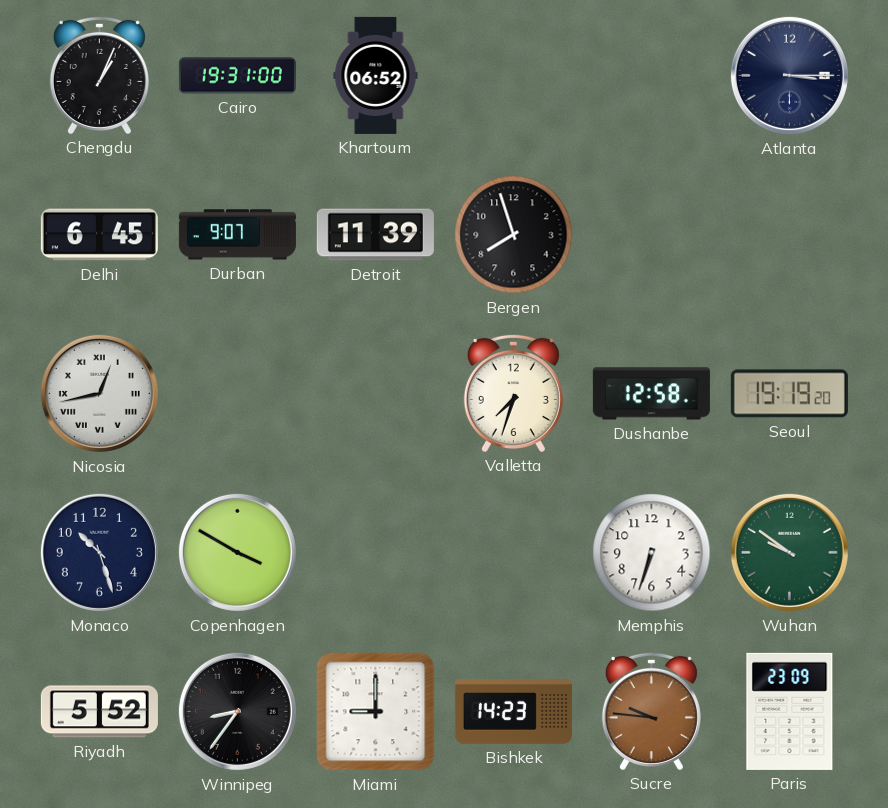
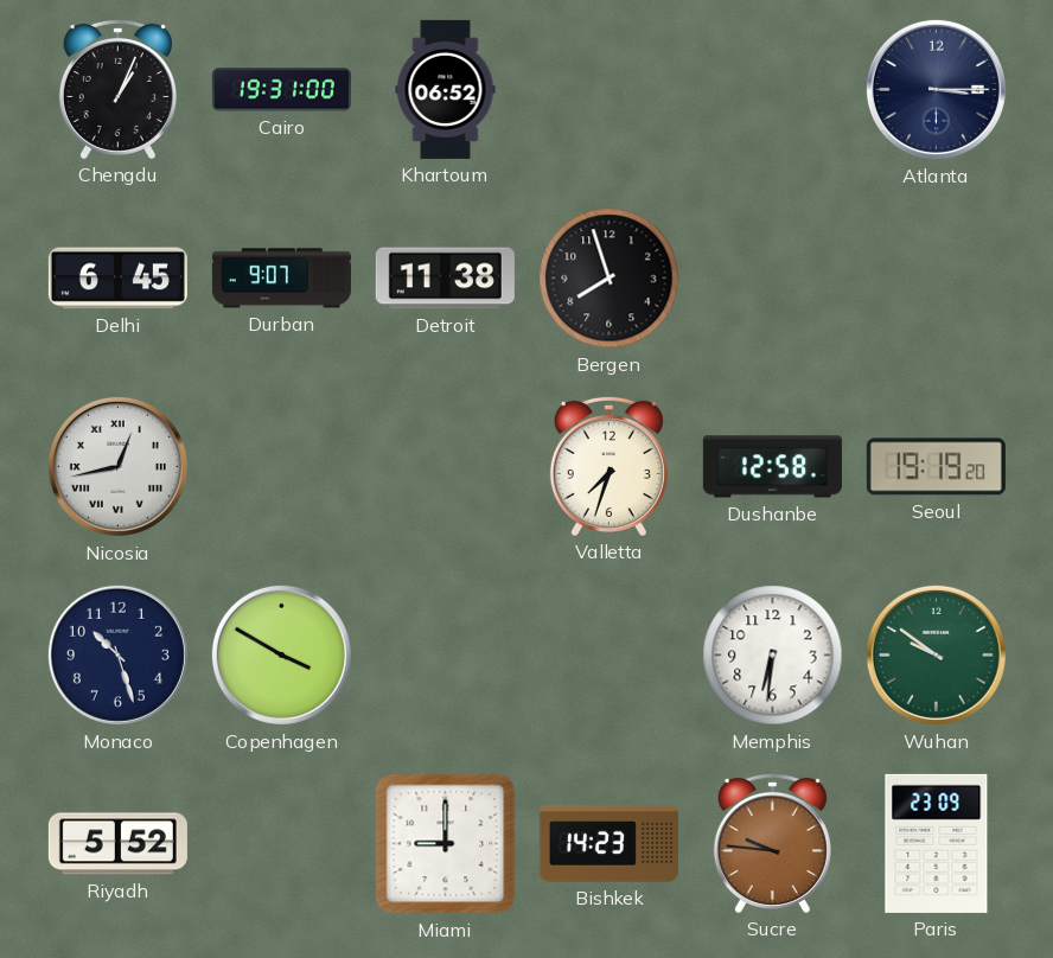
Detroit: 11:39 -> 11:38
Memphis: 6:33 -> 6:31
Winnipeg: 8:36 -> none
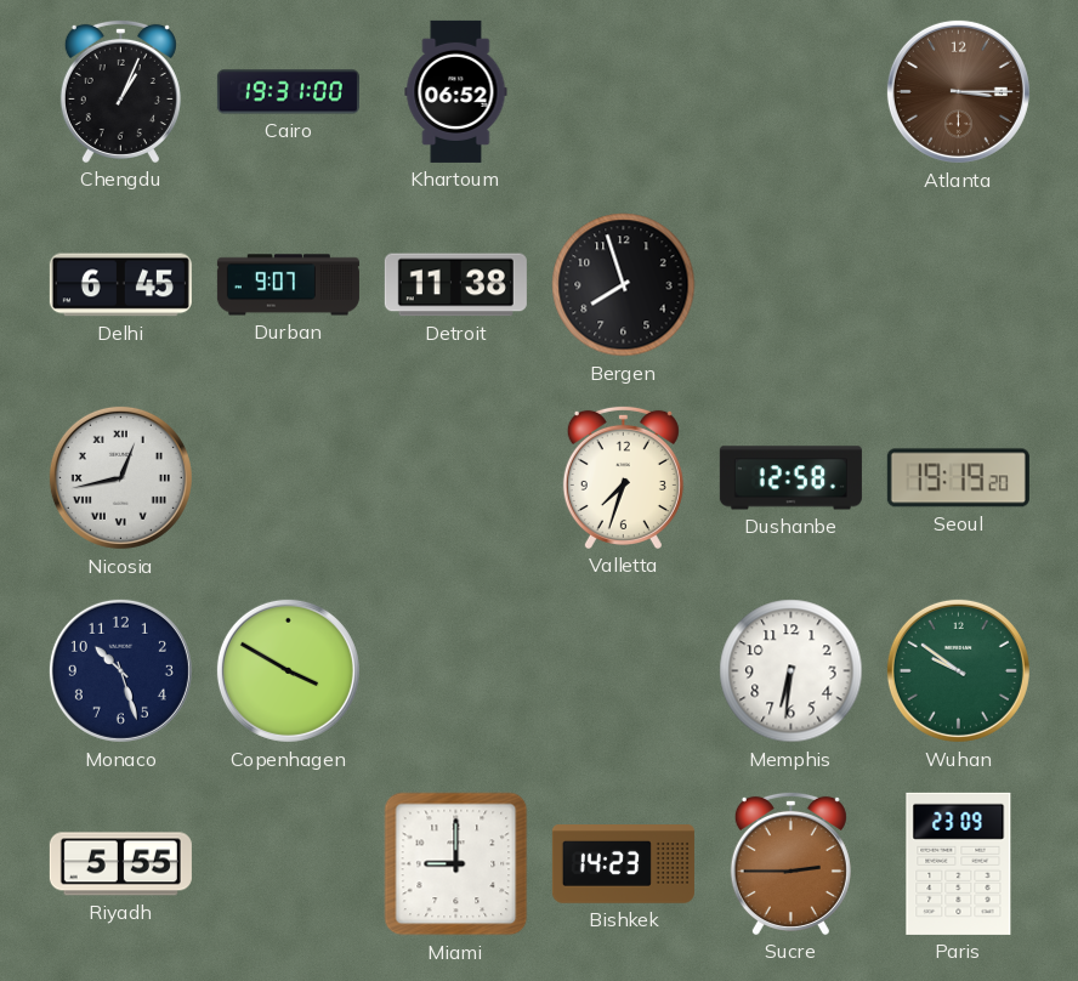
Atlanta dial: navy -> brown
Riyadh: 5:52 -> 5:55
Sucre: 9:46 -> 2:45
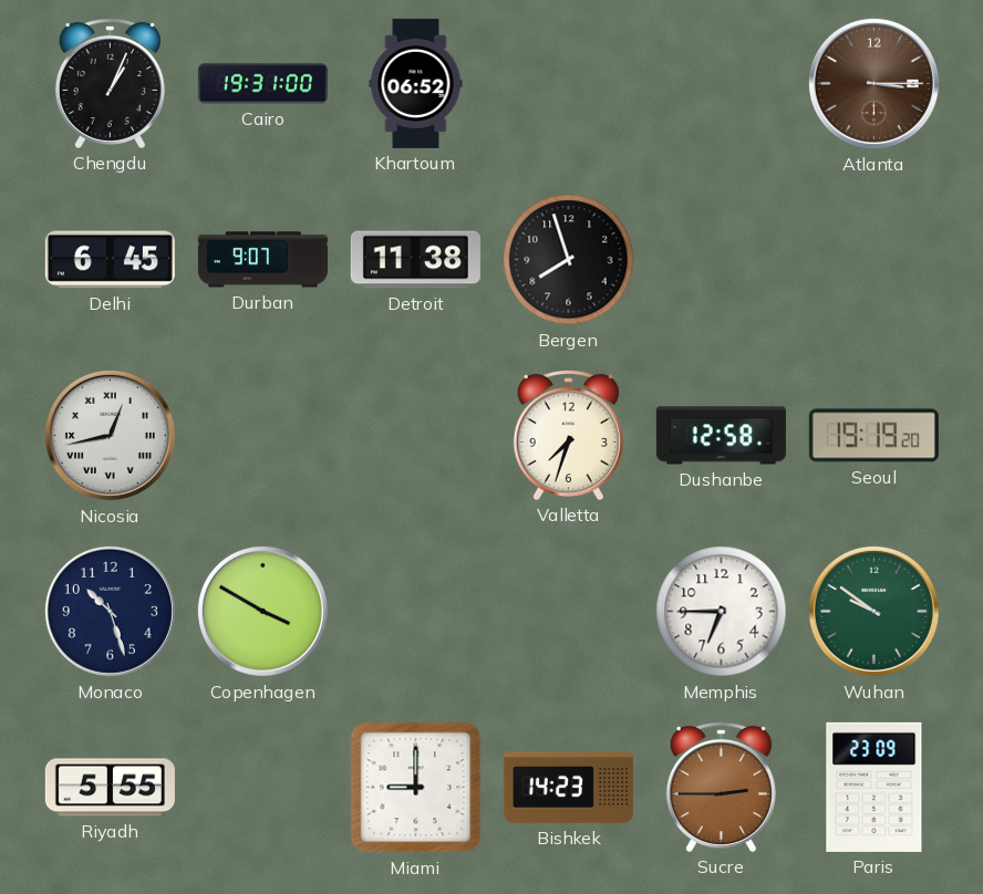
Memphis: 6:31 -> 6:45
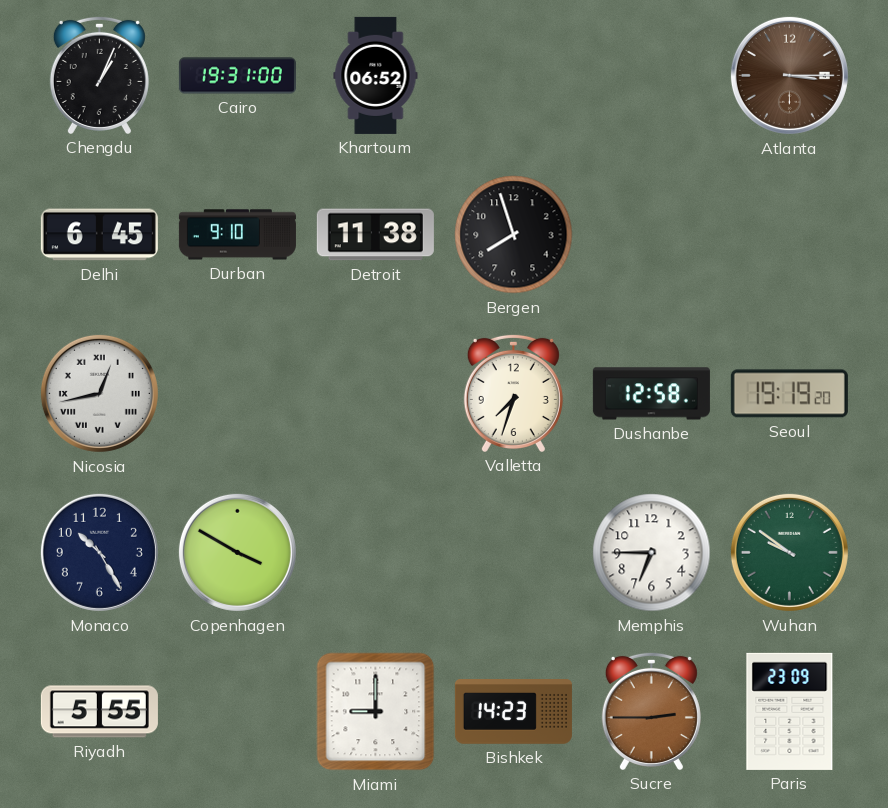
Durban: 9:07 -> 9:10
Monaco: 10:27 -> 10:25
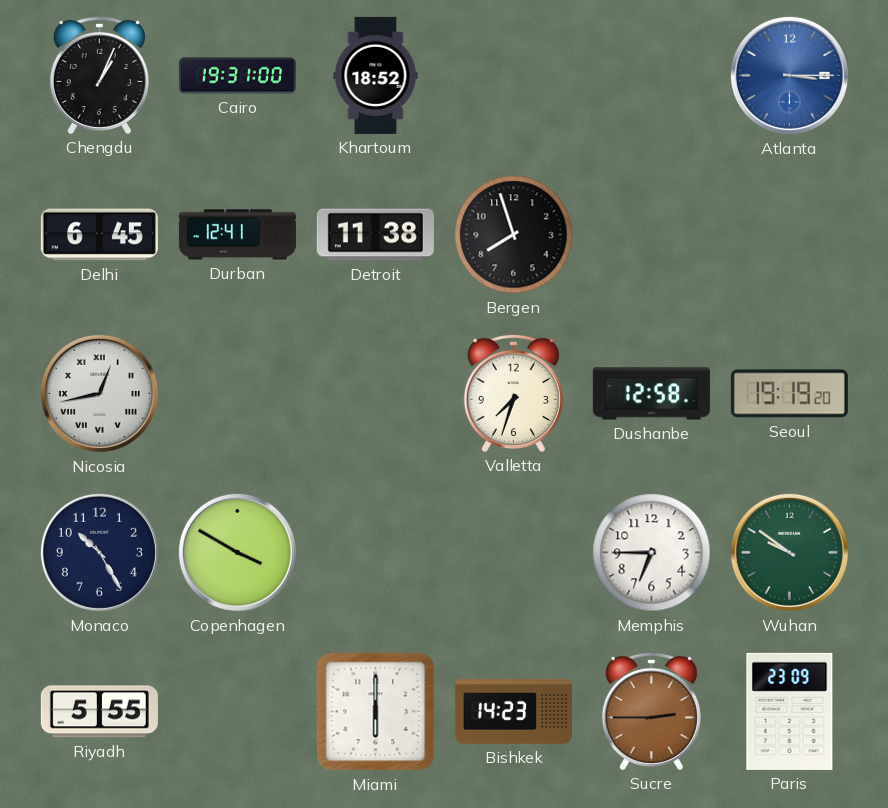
Khartoum: 06:52 -> 18:52
Atlanta dial: brown -> blue
Durban: 9:10 -> 12:41
Miami: 9:00 -> 6:00
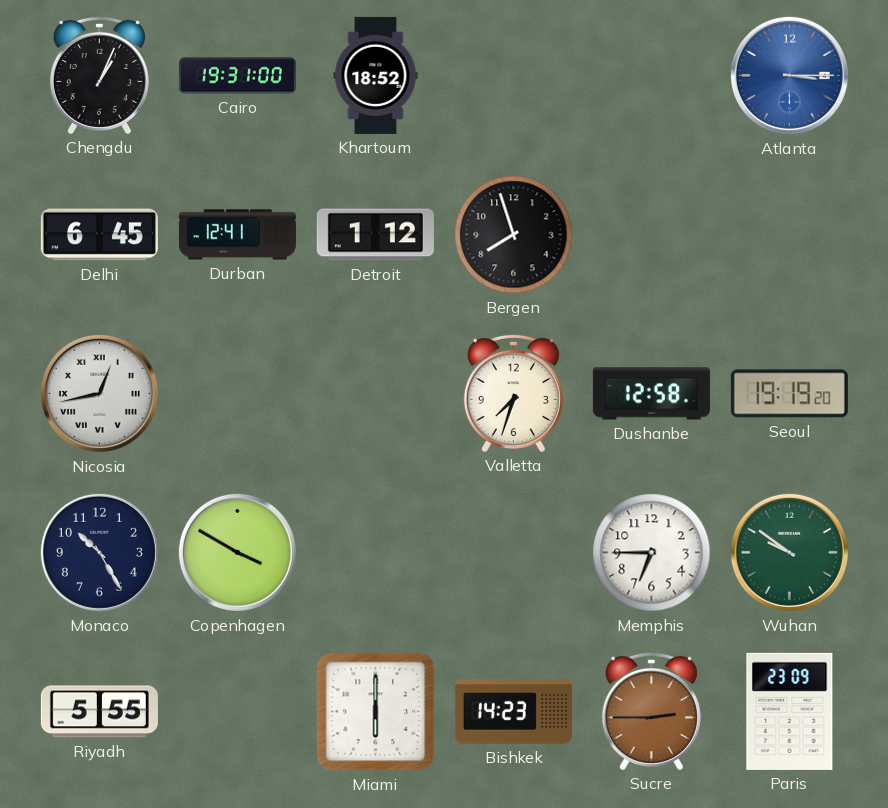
Detroit: 11:38 -> 1:12
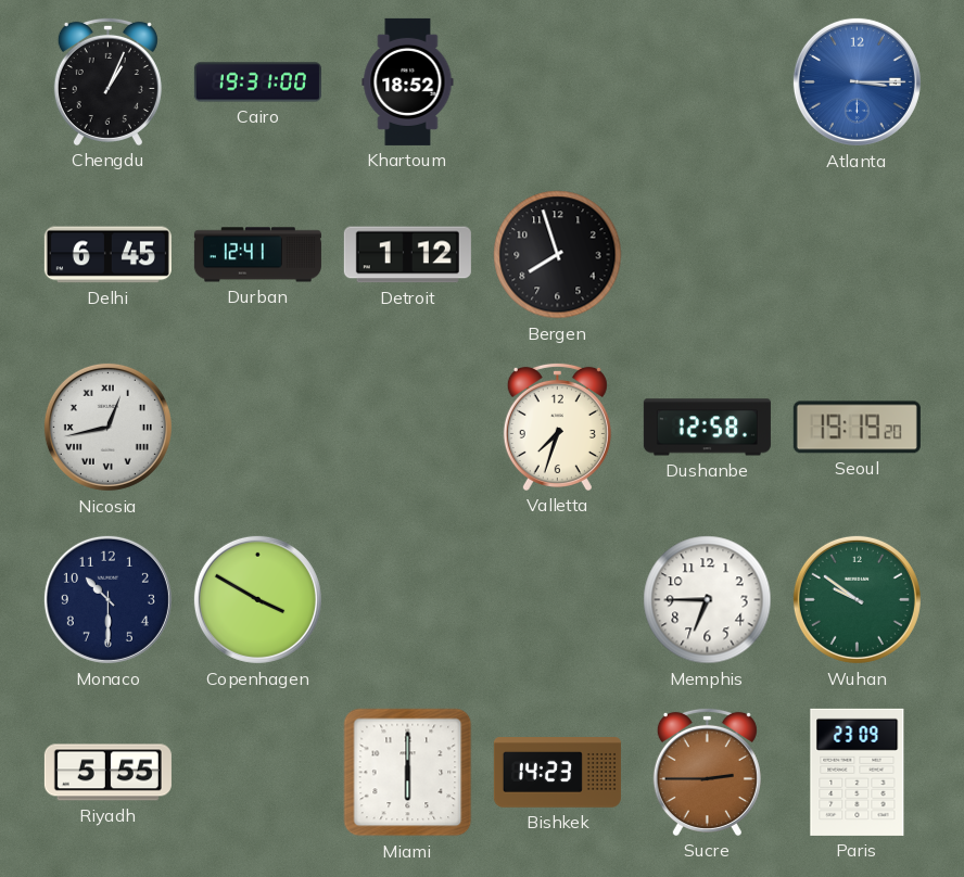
Monaco: 10:25 -> 10:30
